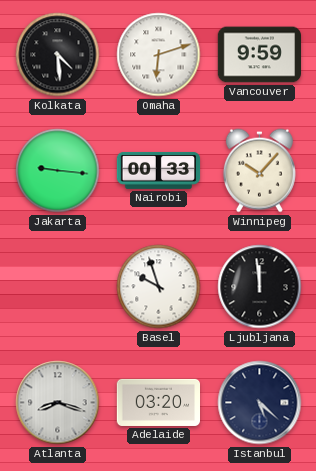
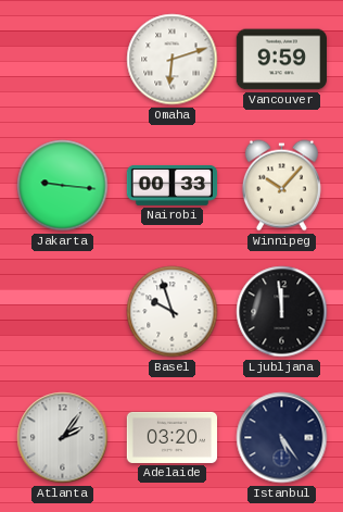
Kolkata: 4:29 -> none
Atlanta: 8:18 -> 2:06
Istanbul: 5:22 -> 5:24
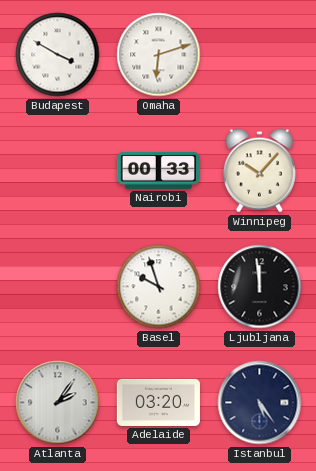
Budapest: none -> 3:50
Vancouver: 9:59 -> none
Jakarta: 9:16 -> none
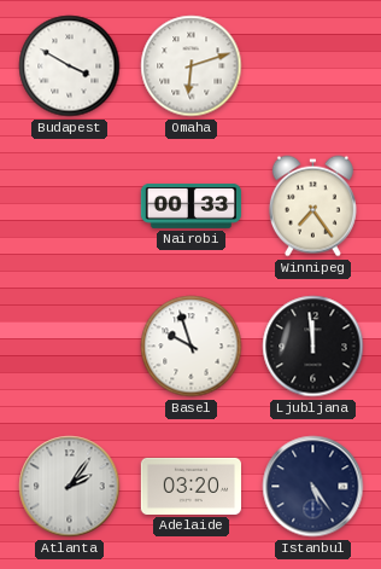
Winnipeg: 10:07 -> 7:24
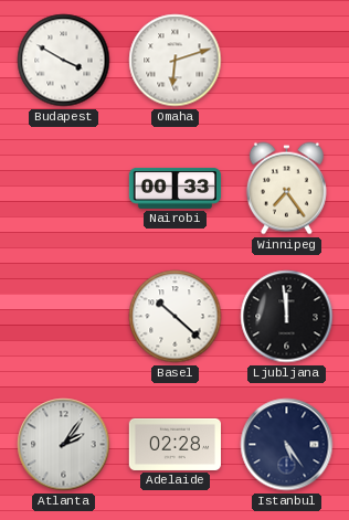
Basel: 9:57 -> 10:22
Adelaide: 03:20 -> 02:28
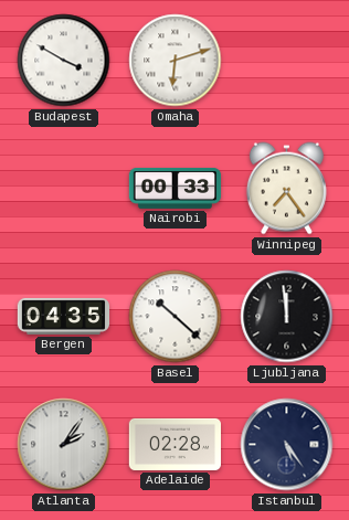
Bergen: none -> 04:35
